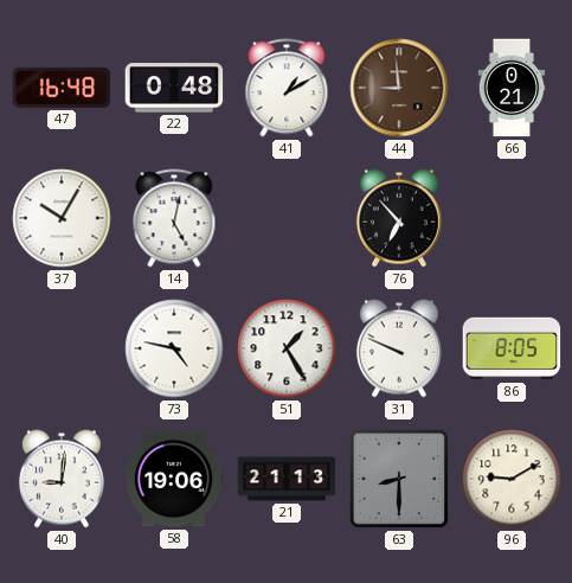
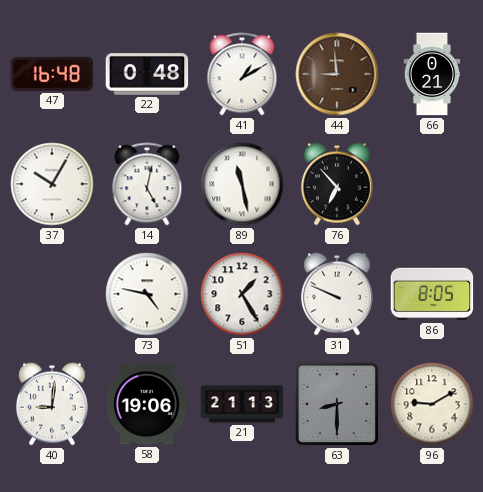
89: none -> 11:28
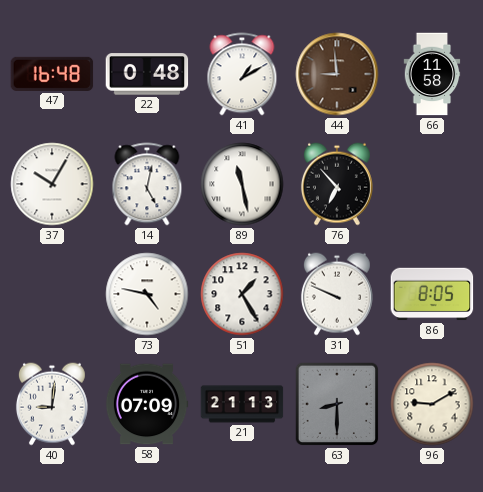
66: 0:21 -> 11:58
58: 19:06 -> 07:09
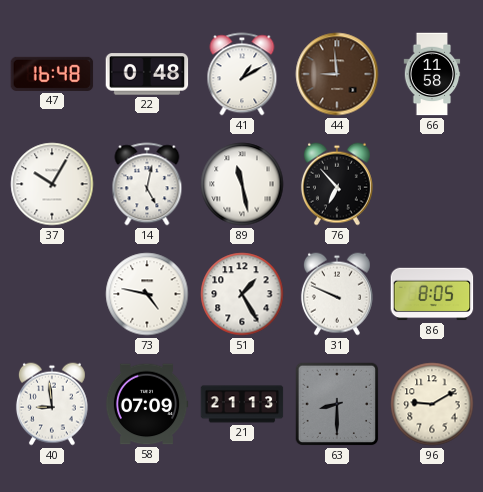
40: 9:01 -> 8:59
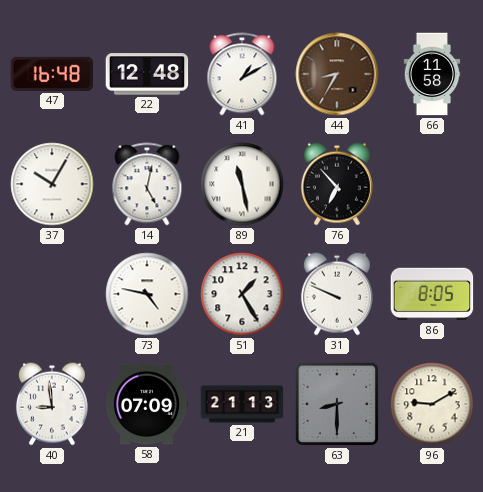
22: 0:48 -> 12:48
44: 8:59 -> 8:35
